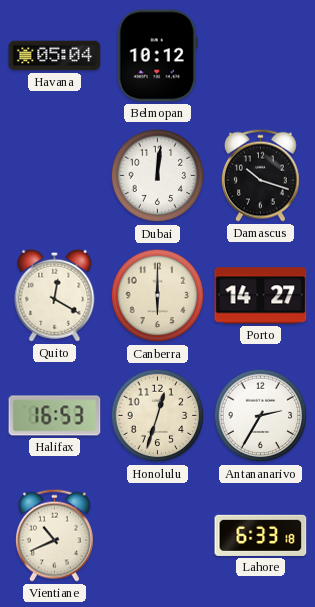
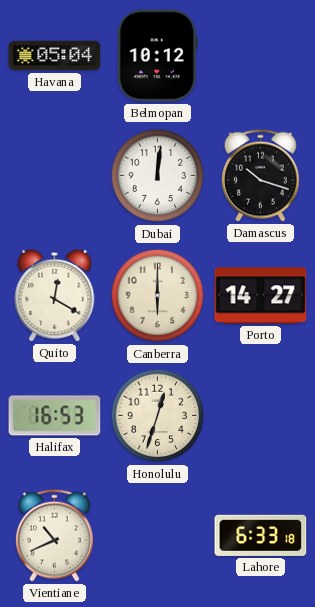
Antananarivo: 2:35 -> none
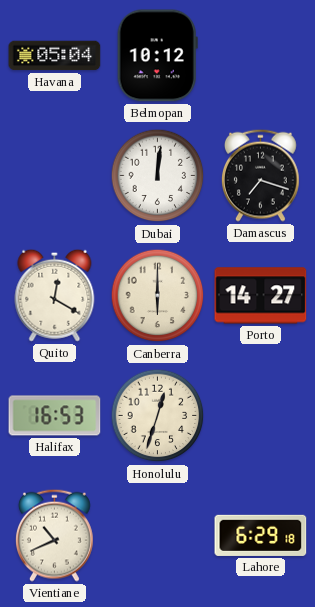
Damascus: 10:18 -> 7:18
Lahore: 6:33 -> 6:29
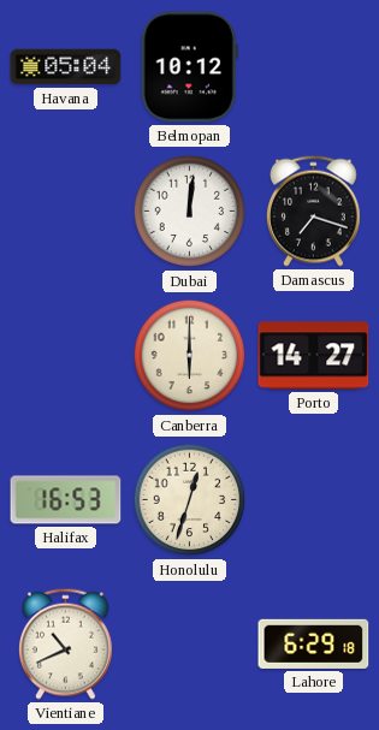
Quito: 12:20 -> none
